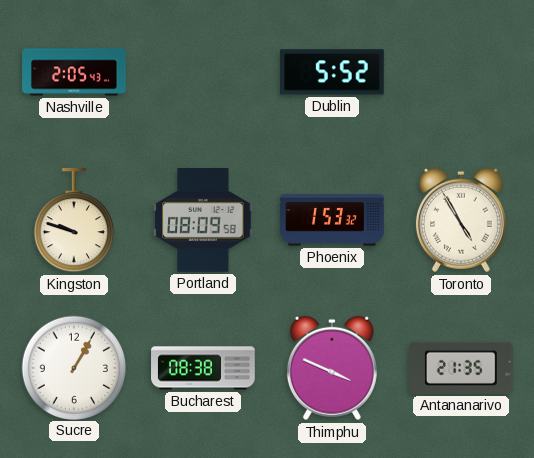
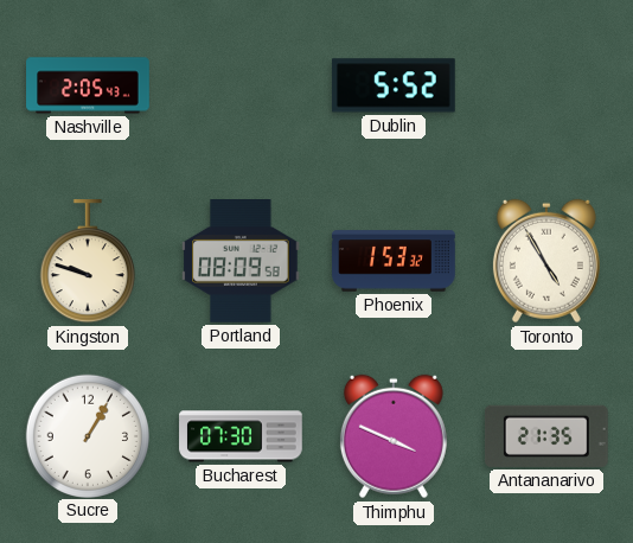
Bucharest: 08:38 -> 07:30
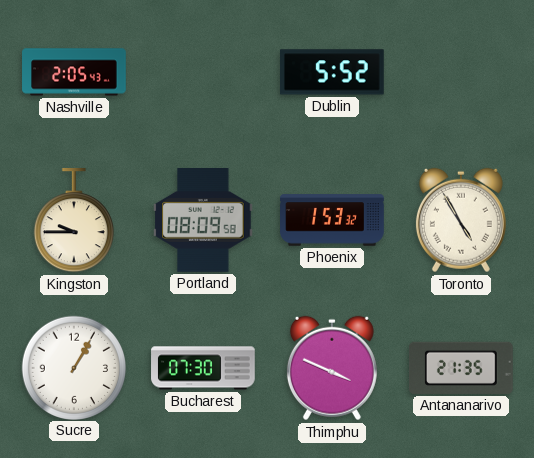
Kingston: 9:48 -> 9:45
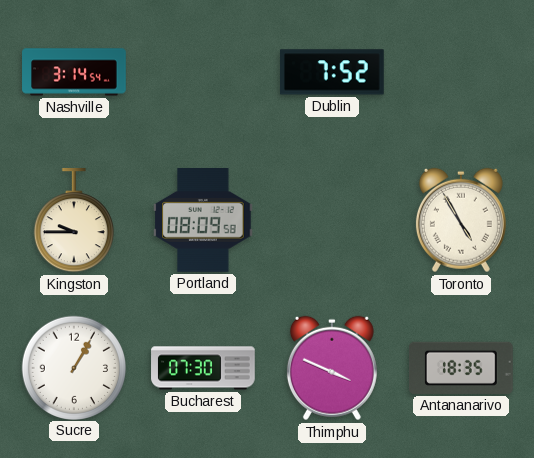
Nashville: 2:05 -> 3:14
Dublin: 5:52 -> 7:52
Phoenix: 1:53 -> none
Antananarivo: 21:35 -> 18:35
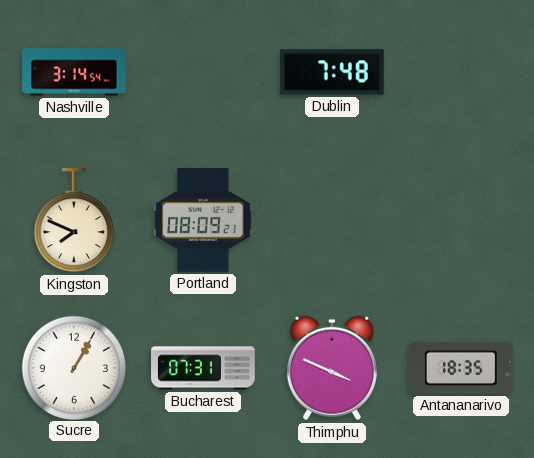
Dublin: 7:52 -> 7:48
Kingston: 9:45 -> 7:49
Portland: 08:09:58 -> 08:09:21
Toronto: 4:55 -> none
Bucharest: 07:30 -> 07:31
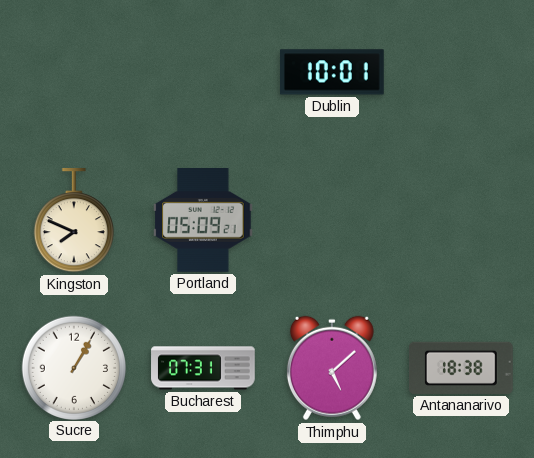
Nashville: 3:14 -> none
Dublin: 7:48 -> 10:01
Portland: 08:09 -> 05:09
Thimphu: 3:49 -> 5:08
Antananarivo: 18:35 -> 18:38
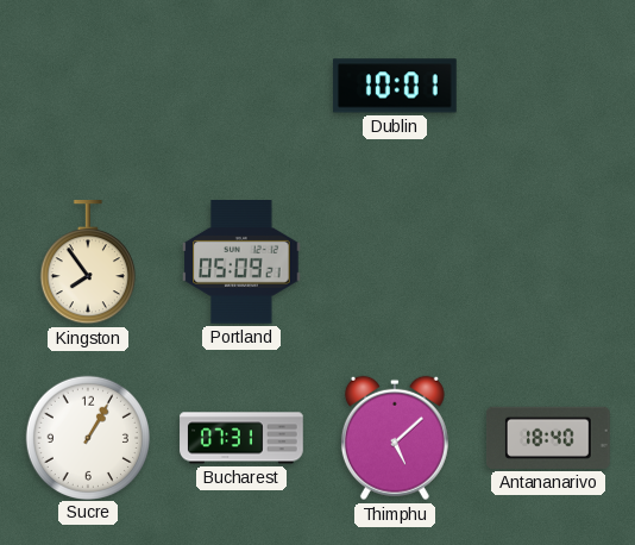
Kingston: 7:49 -> 7:54
Antananarivo: 18:38 -> 18:40
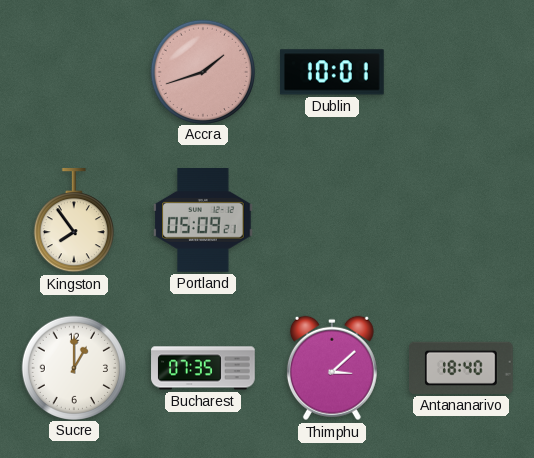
Accra: none -> 1:42
Sucre: 1:05 -> 1:00
Bucharest: 07:31 -> 07:35
Thimphu: 5:08 -> 3:08
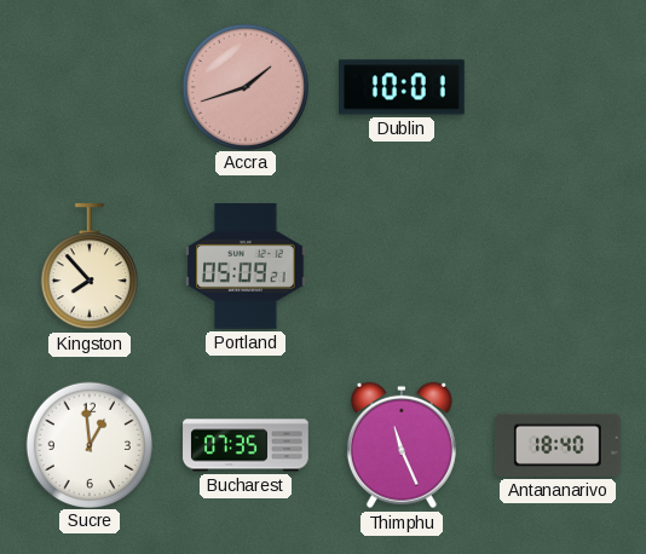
Kingston: 7:54 -> 7:53
Sucre: 1:00 -> 12:59
Thimphu: 3:08 -> 11:26
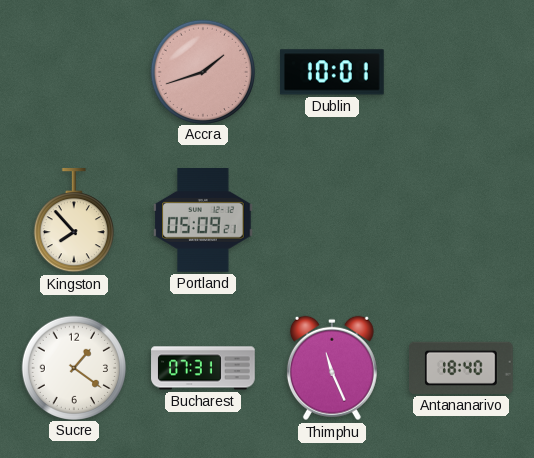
Sucre: 12:59 -> 1:21
Bucharest: 07:35 -> 07:31
